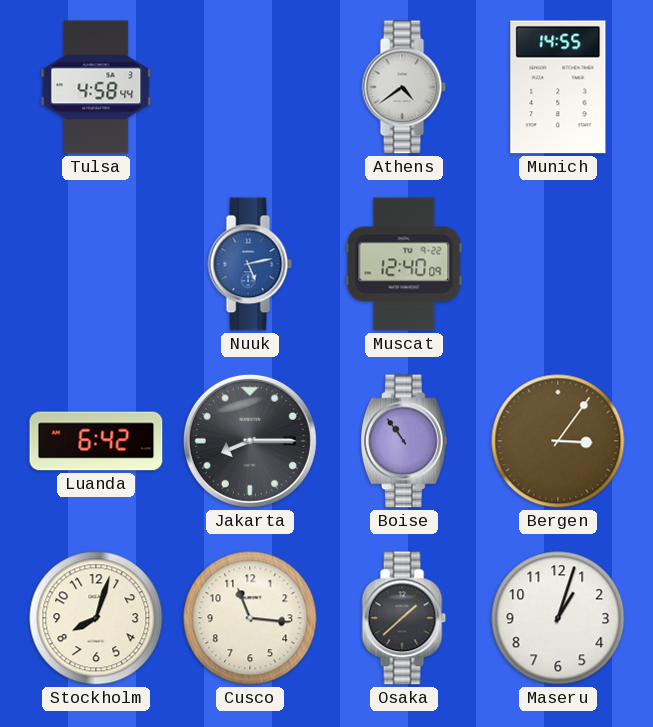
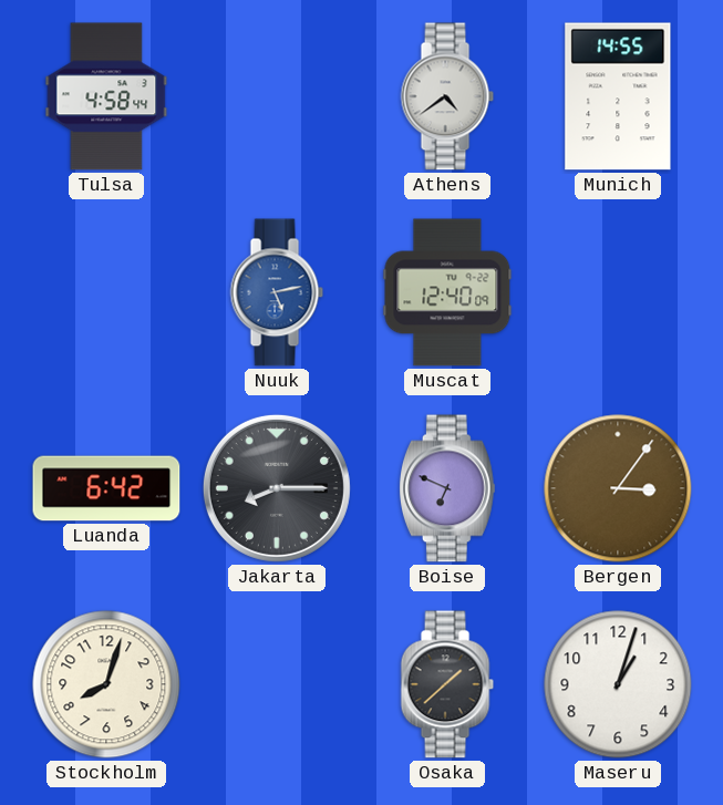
Boise: 10:54 -> 6:49
Cusco: 11:16 -> none
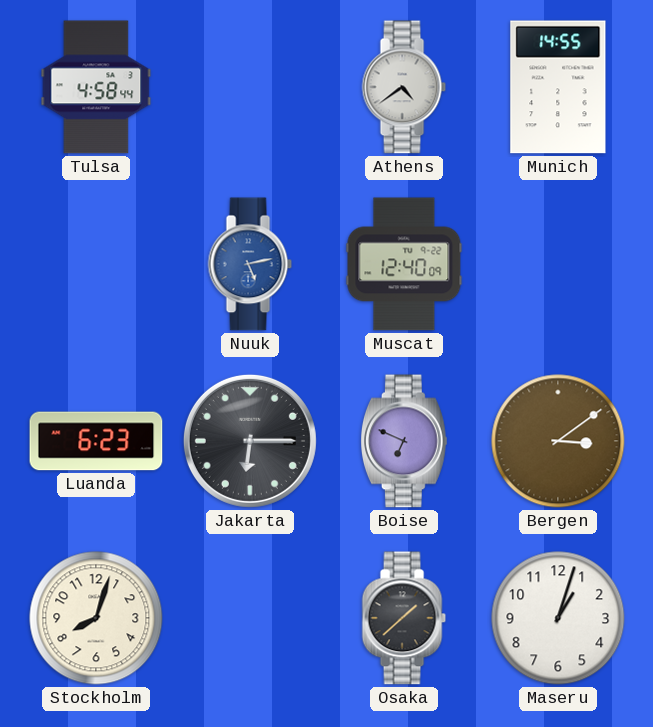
Luanda: 6:42 -> 6:23
Jakarta: 8:15 -> 6:15
Bergen: 3:06 -> 3:09
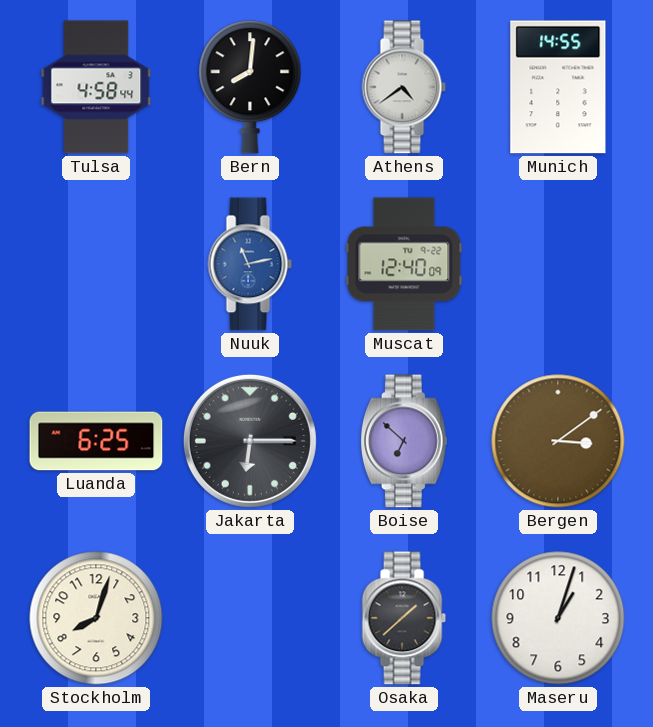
Bern: none -> 8:01
Nuuk: 5:13 -> 11:13
Luanda: 6:23 -> 6:25
Boise: 6:49 -> 6:52
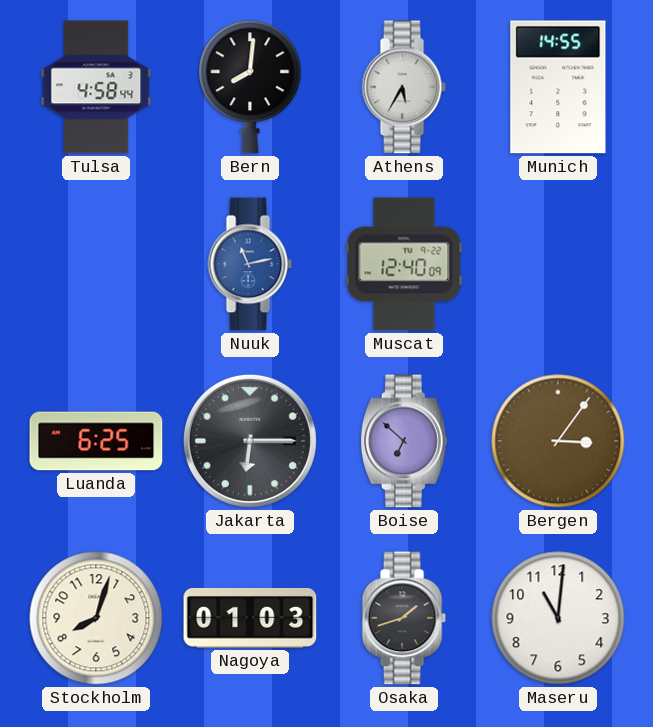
Athens: 4:39 -> 5:35
Bergen: 3:09 -> 3:06
Nagoya: none -> 01:03
Osaka: 1:38 -> 1:42
Maseru: 1:03 -> 11:01
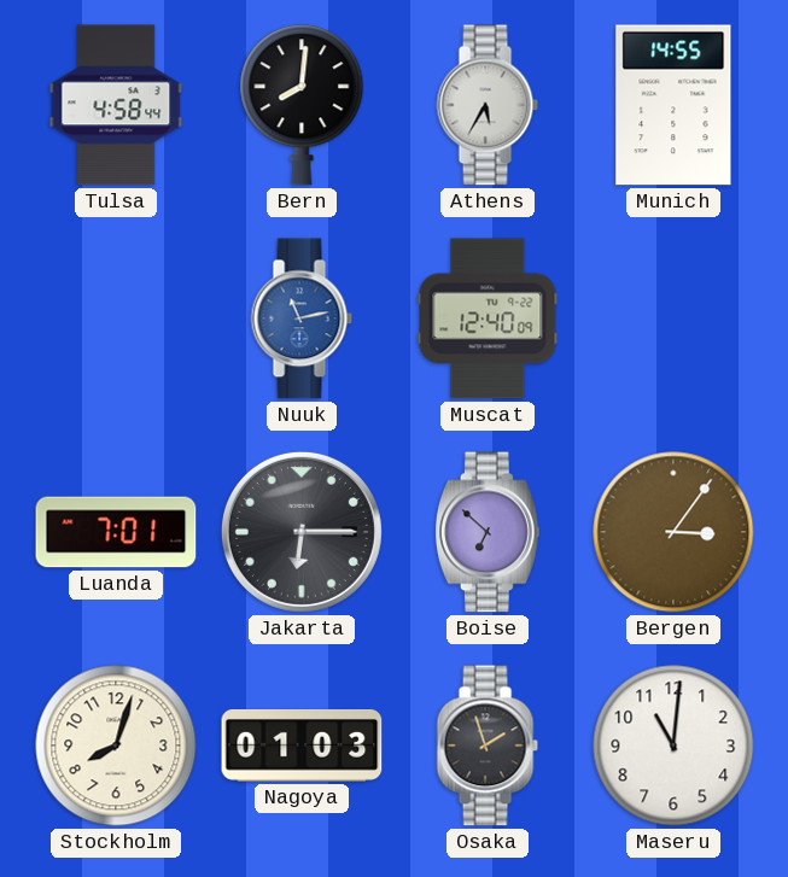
Luanda: 6:25 -> 7:01
Osaka: 1:42 -> 1:57
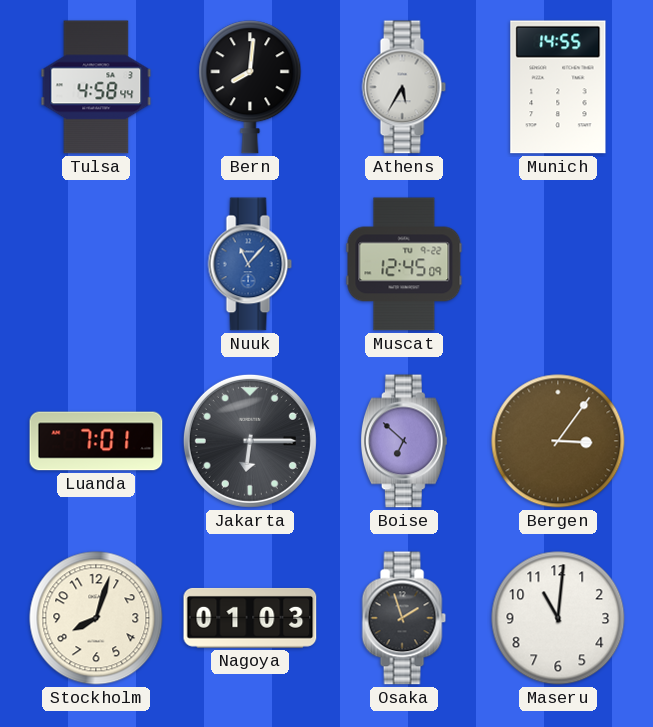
Nuuk: 11:13 -> 11:07
Muscat: 12:40 -> 12:45
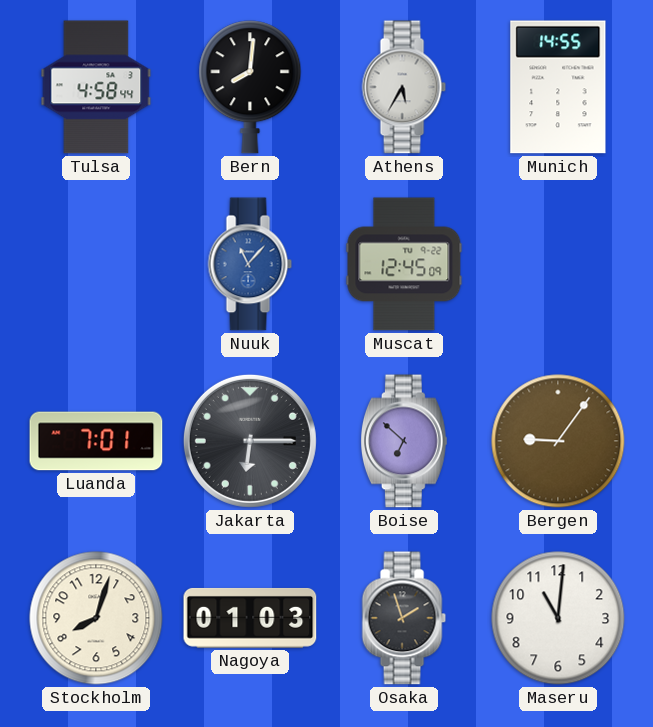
Bergen: 3:06 -> 9:06
